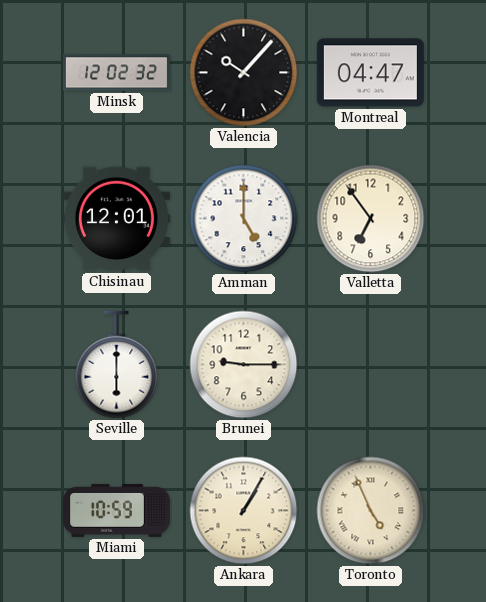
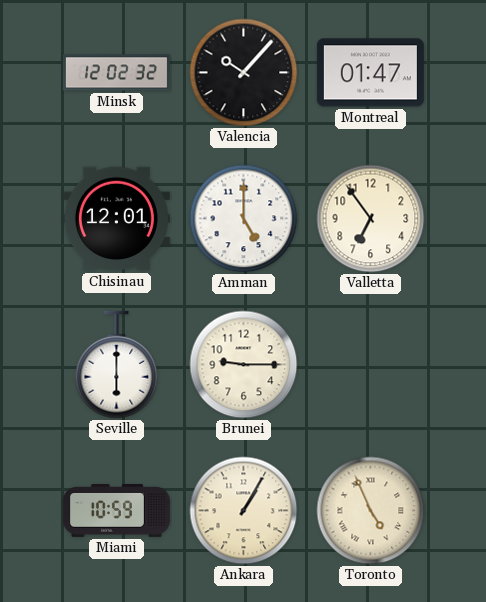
Montreal: 04:47 -> 01:47
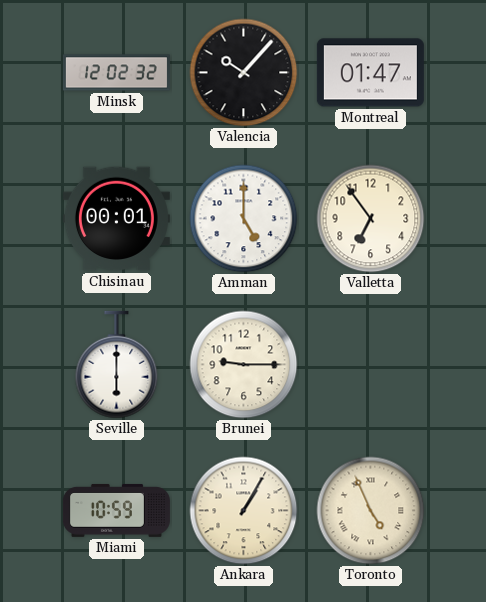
Chisinau: 12:01 -> 00:01
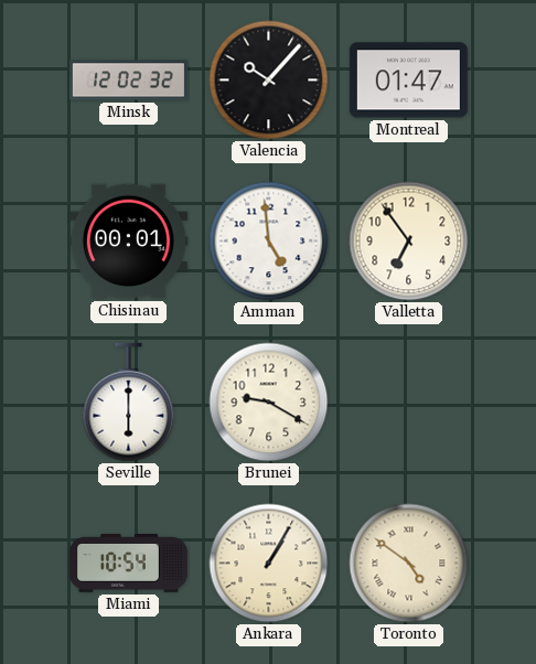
Amman: 5:00 -> 4:59
Brunei: 9:15 -> 9:20
Miami: 10:59 -> 10:54
Toronto: 4:56 -> 4:51
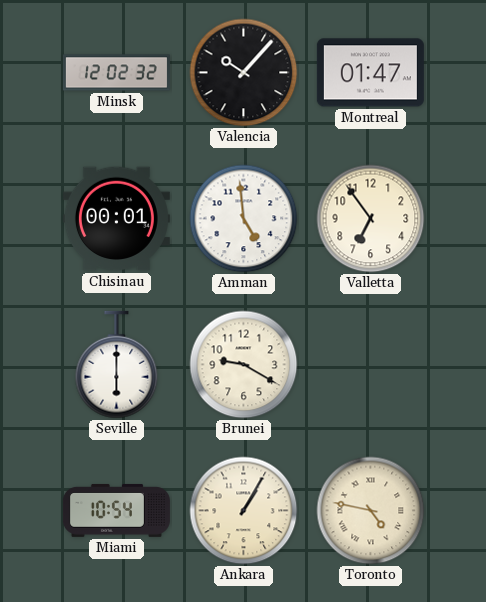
Toronto: 4:51 -> 4:47
